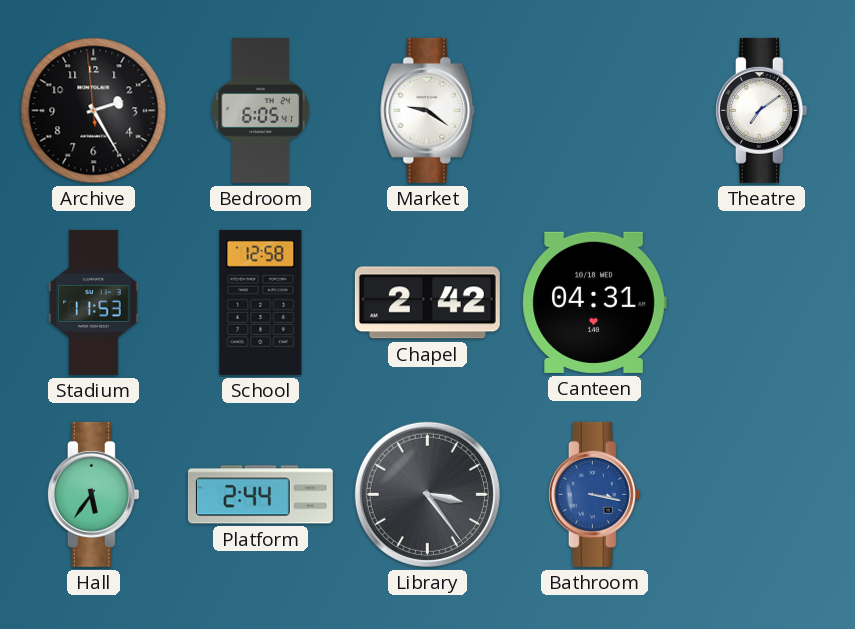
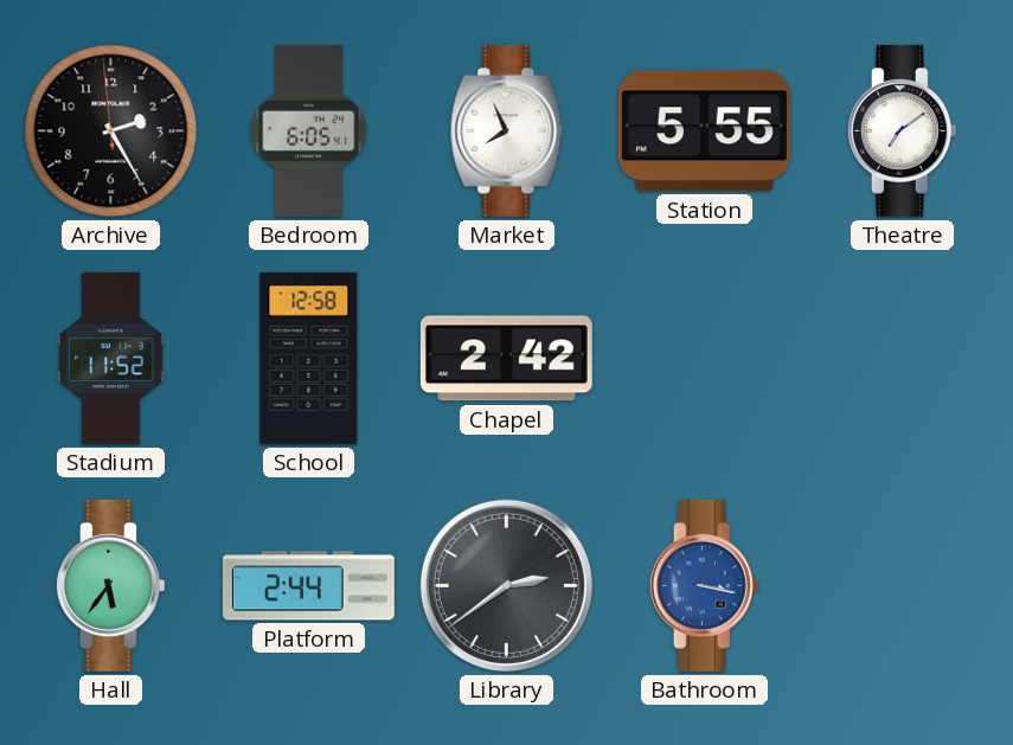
Market: 9:21 -> 7:56
Station: none -> 5:55
Stadium: 11:53 -> 11:52
Canteen: 04:31 -> none
Library: 3:24 -> 2:39
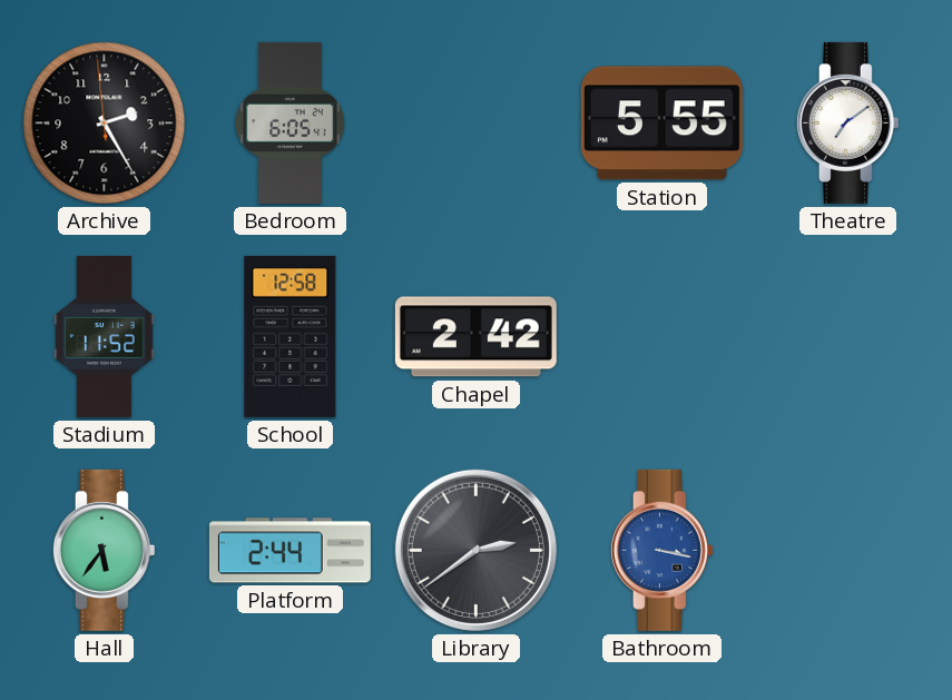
Market: 7:56 -> none
